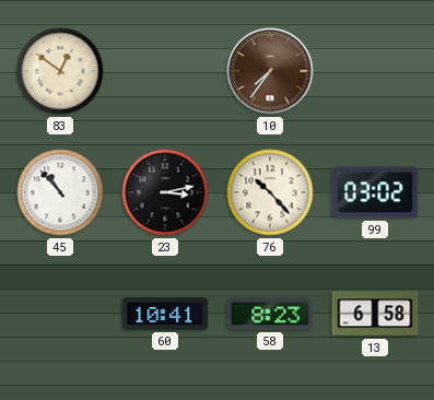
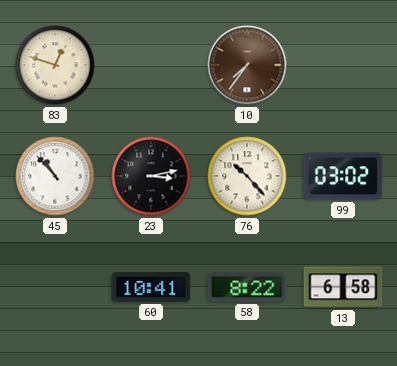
83: 12:51 -> 12:48
58: 8:23 -> 8:22
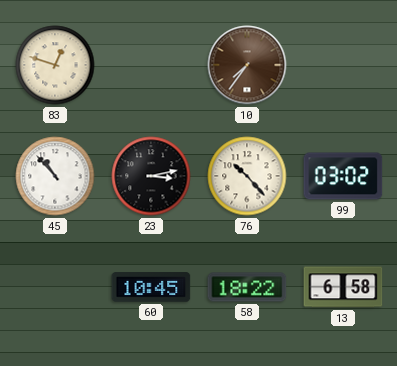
60: 10:41 -> 10:45
58: 8:22 -> 18:22
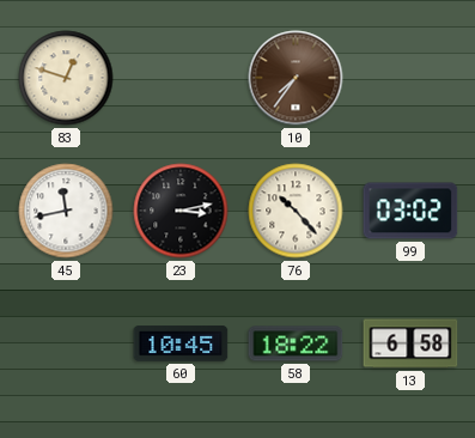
45: 10:53 -> 11:43
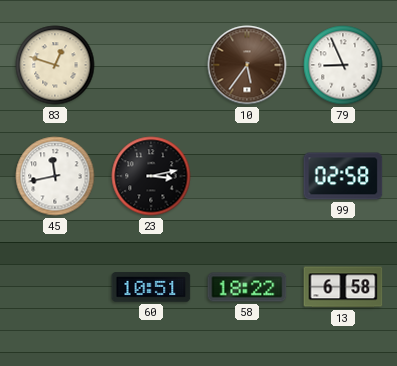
10: 7:36 -> 5:36
79: none -> 8:56
76: 10:23 -> none
99: 03:02 -> 02:58
60: 10:45 -> 10:51
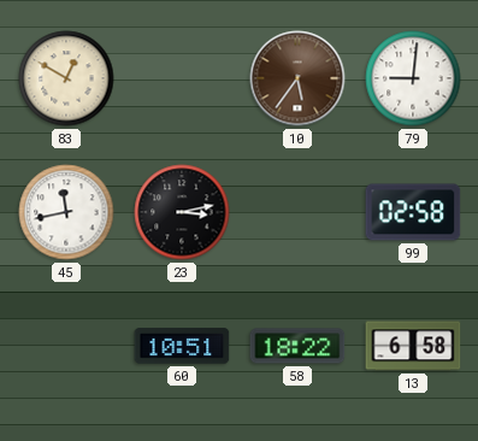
83: 12:48 -> 12:50
79: 8:56 -> 9:01
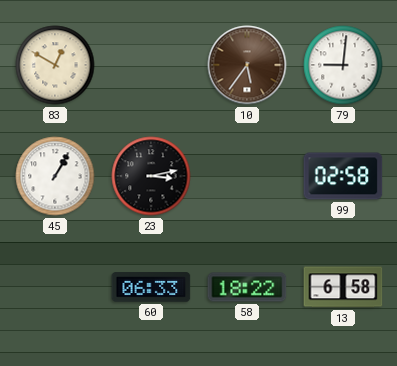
45: 11:43 -> 1:05
60: 10:51 -> 06:33
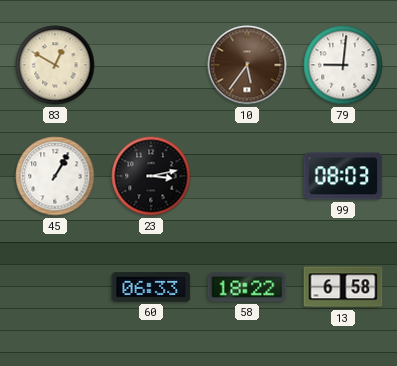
99: 02:58 -> 08:03
